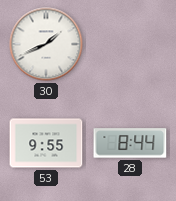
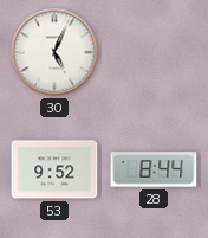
30: 1:41 -> 5:04
53: 9:55 -> 9:52
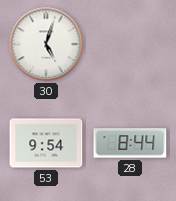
30: 5:04 -> 5:03
53: 9:52 -> 9:54
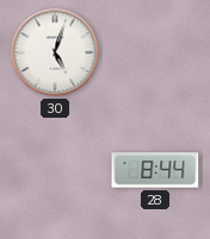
53: 9:54 -> none
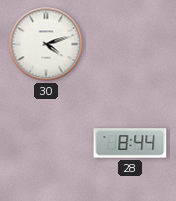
30: 5:03 -> 4:12
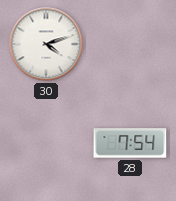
28: 8:44 -> 7:54
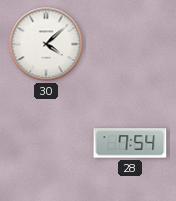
30: 4:12 -> 4:08
